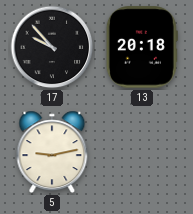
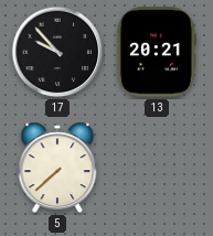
13: 20:18 -> 20:21
5: 9:13 -> 7:38
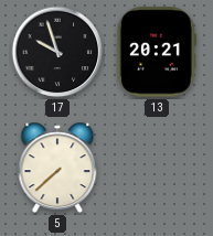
17: 9:53 -> 9:57
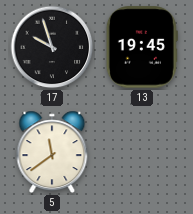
13: 20:21 -> 19:45
5: 7:38 -> 11:39
